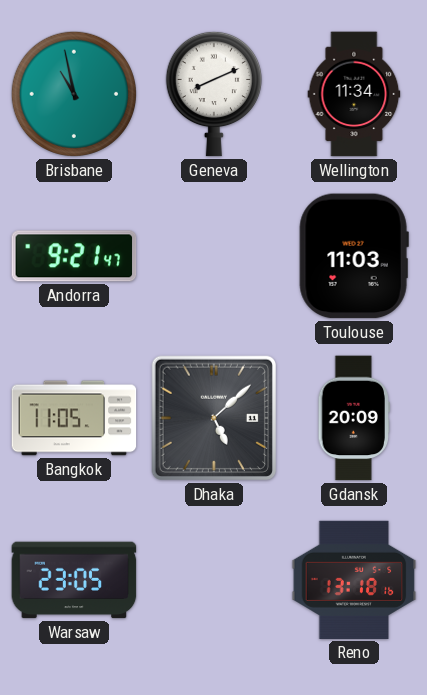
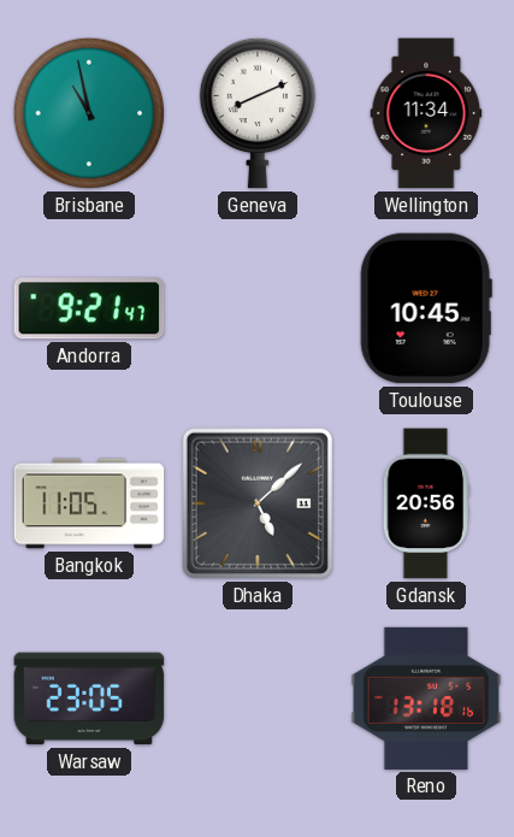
Toulouse: 11:03 -> 10:45
Gdansk: 20:09 -> 20:56
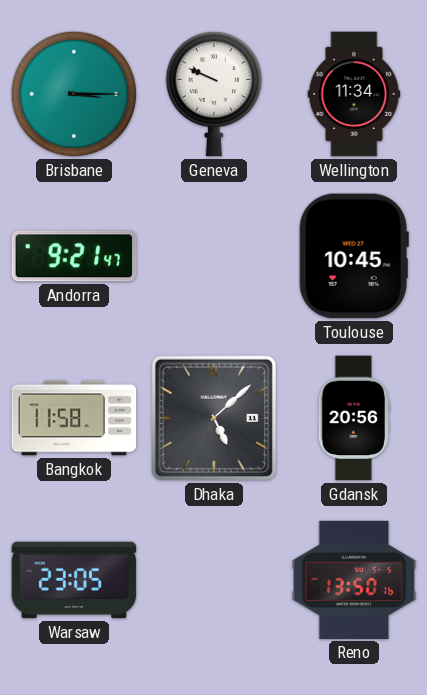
Brisbane: 10:58 -> 3:15
Geneva: 8:11 -> 9:49
Bangkok: 11:05 -> 11:58
Reno: 13:18 -> 13:50
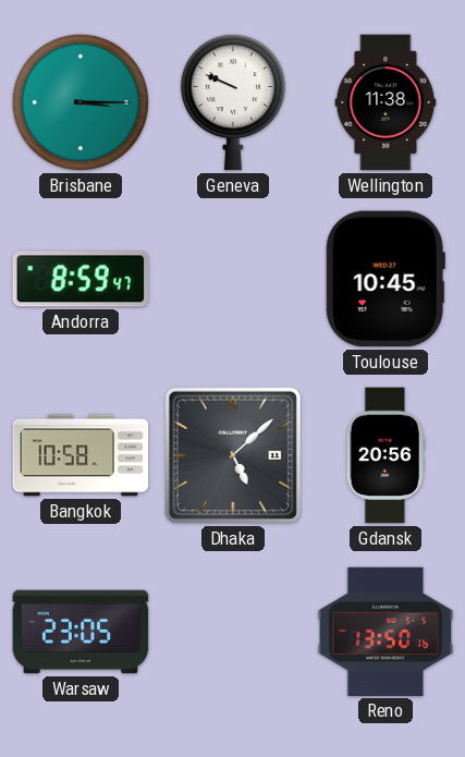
Wellington: 11:34 -> 11:38
Andorra: 9:21 -> 8:59
Bangkok: 11:58 -> 10:58
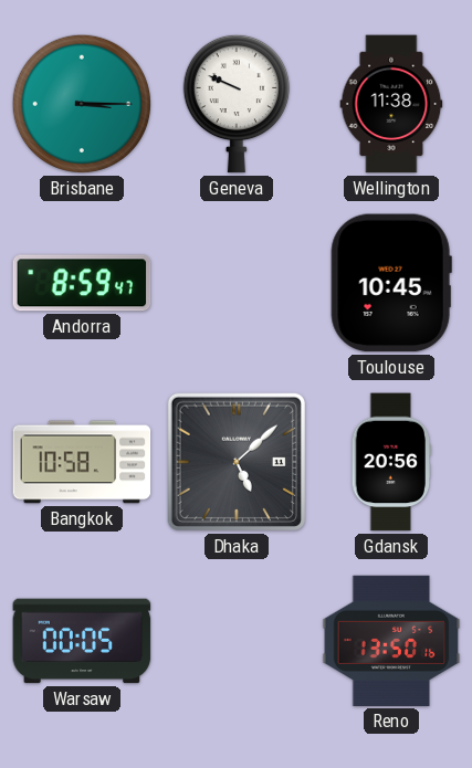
Warsaw: 23:05 -> 00:05
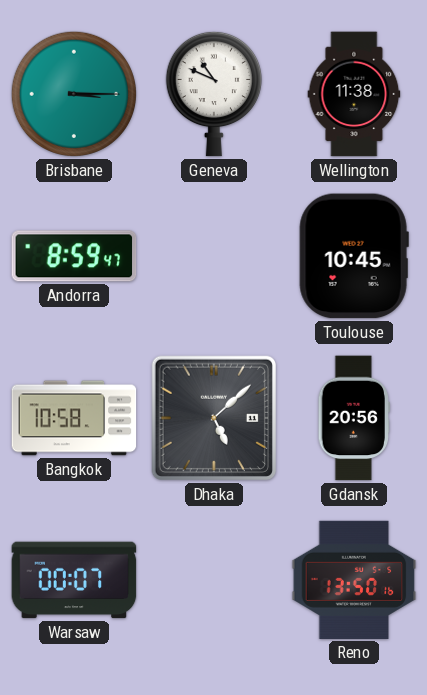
Geneva: 9:49 -> 10:49
Warsaw: 00:05 -> 00:07
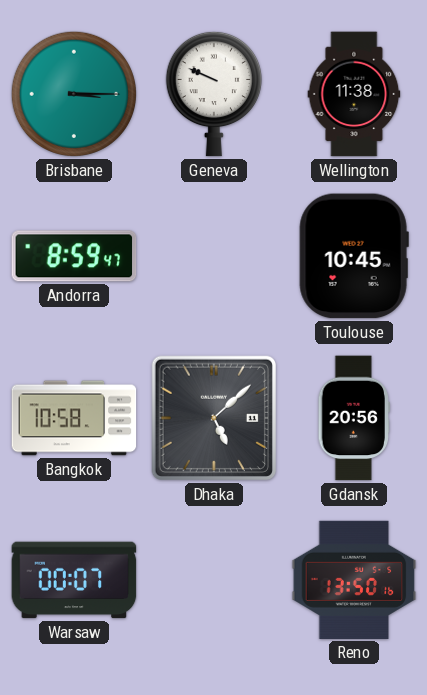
Geneva: 10:49 -> 9:49
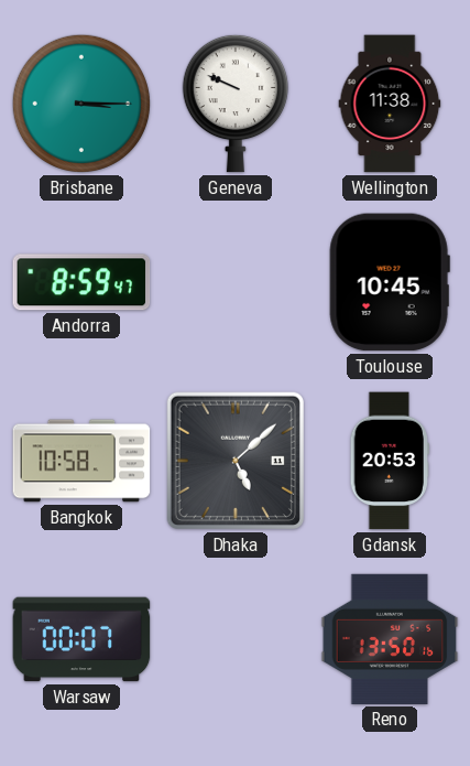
Gdansk: 20:56 -> 20:53
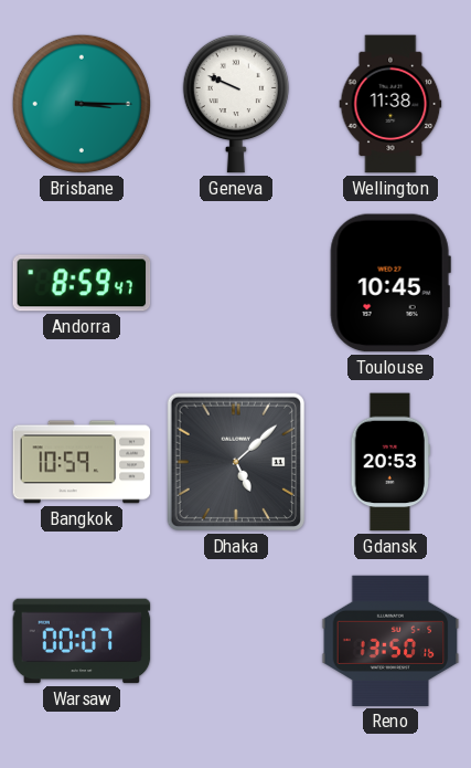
Bangkok: 10:58 -> 10:59
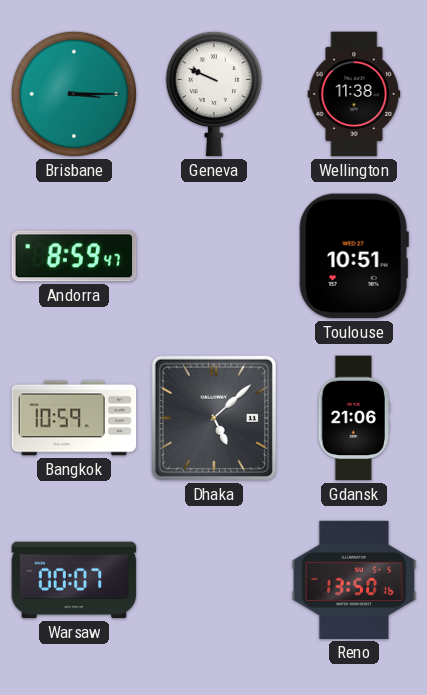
Toulouse: 10:45 -> 10:51
Gdansk: 20:53 -> 21:06
